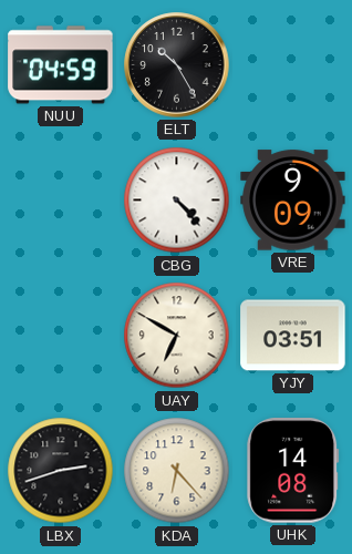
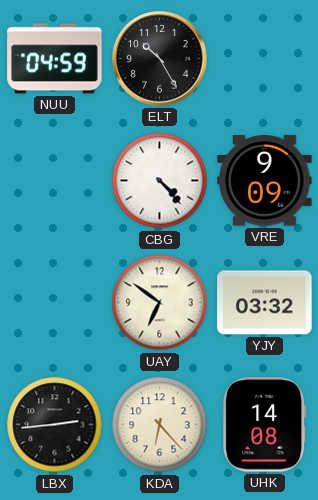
UAY: 6:50 -> 6:51
YJY: 03:51 -> 03:32
LBX: 2:42 -> 2:44
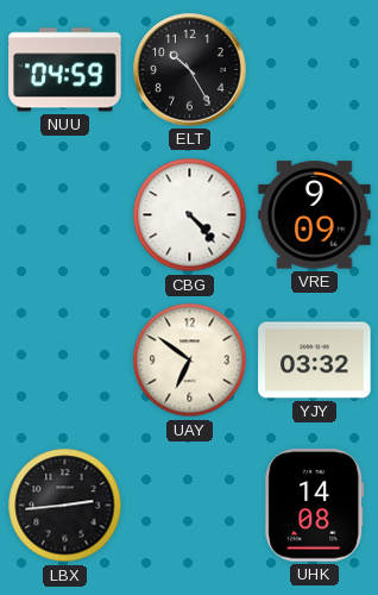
KDA: 6:23 -> none
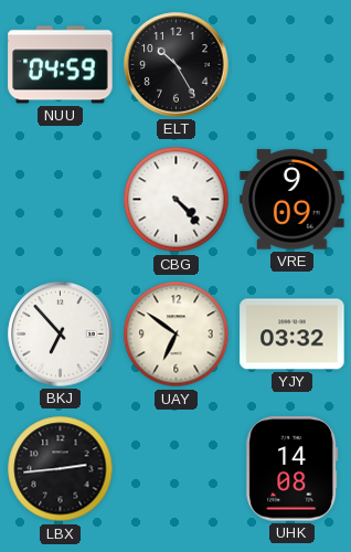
BKJ: none -> 6:53
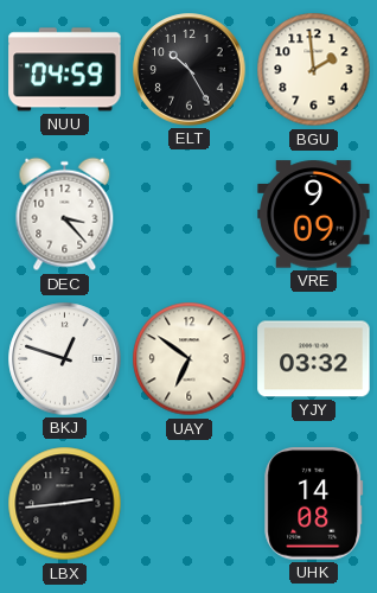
BGU: none -> 1:59
DEC: none -> 3:23
CBG: 4:23 -> none
BKJ: 6:53 -> 12:48
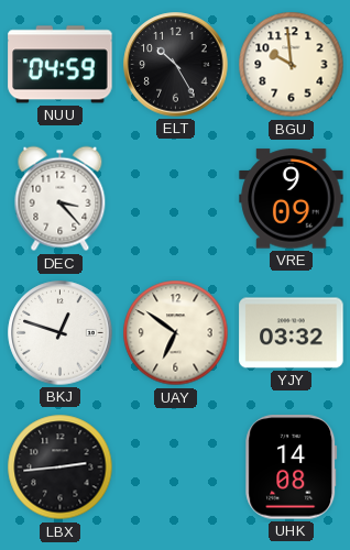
BGU: 1:59 -> 9:59
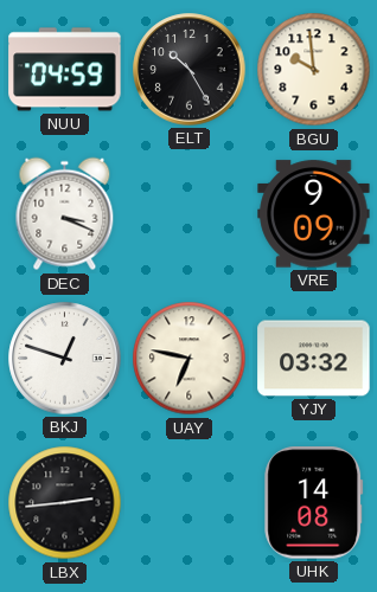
DEC: 3:23 -> 3:19
UAY: 6:51 -> 6:47
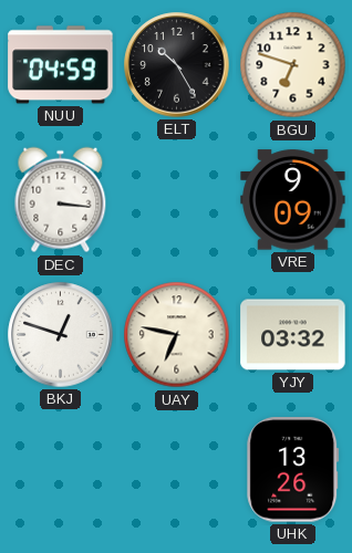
BGU: 9:59 -> 6:48
DEC: 3:19 -> 3:16
LBX: 2:44 -> none
UHK: 14:08 -> 13:26
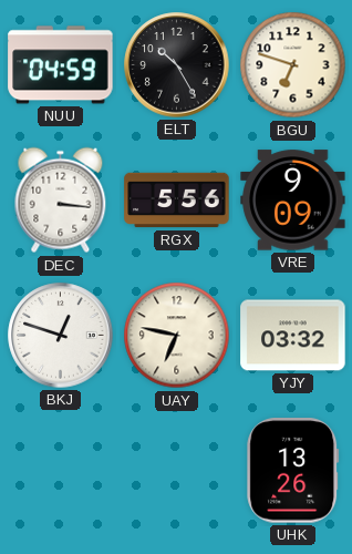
RGX: none -> 5:56
